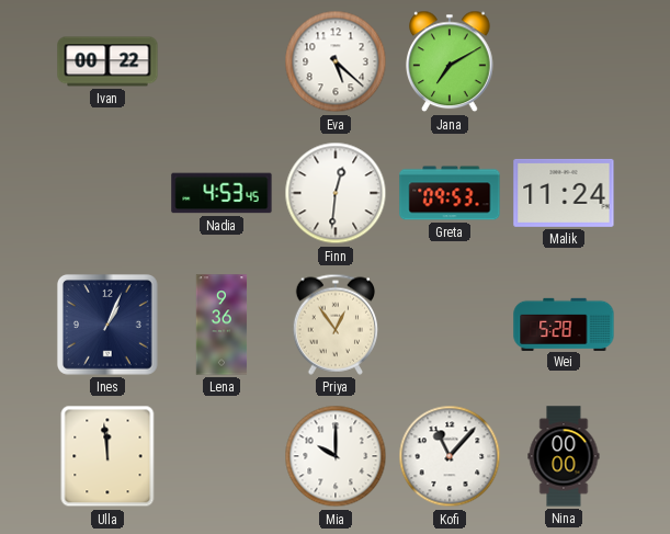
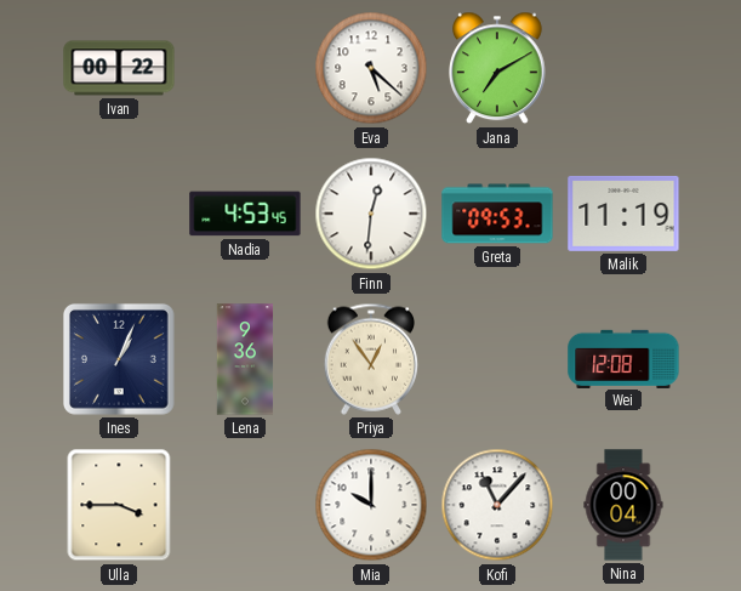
Malik: 11:24 -> 11:19
Wei: 5:28 -> 12:08
Ulla: 11:59 -> 3:45
Nina: 00:00 -> 00:04
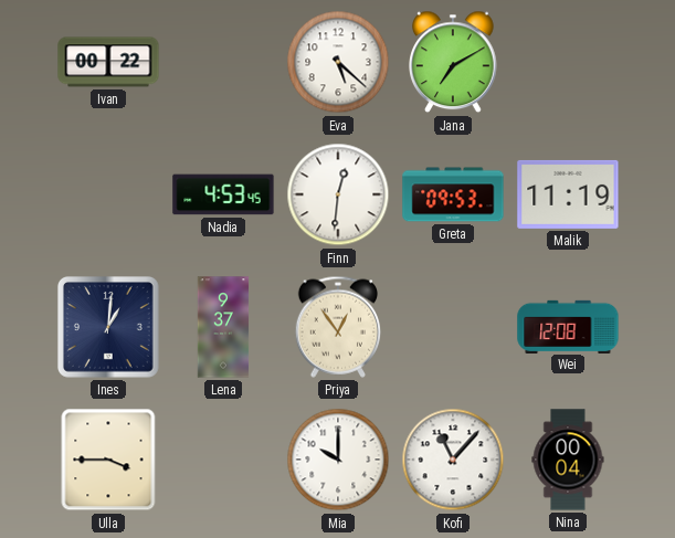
Ines: 1:04 -> 1:01
Lena: 9:36 -> 9:37
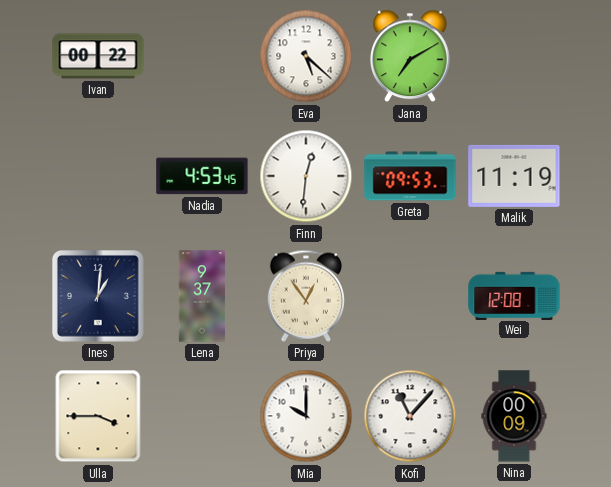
Nina: 00:04 -> 00:09
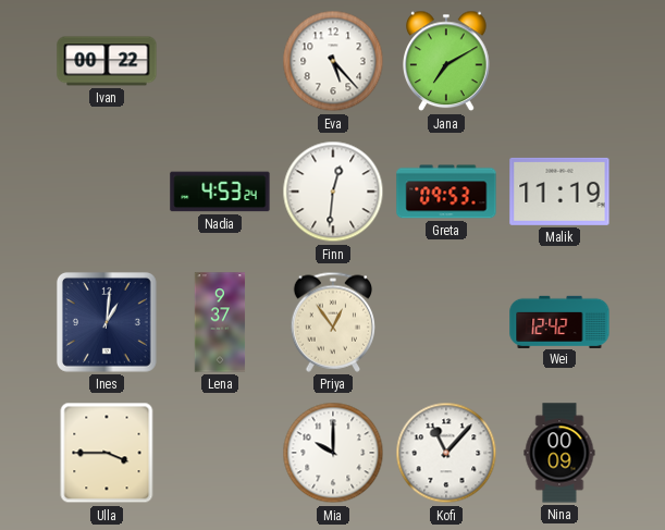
Eva: 5:22 -> 5:23
Nadia: 4:53:45 -> 4:53:24
Wei: 12:08 -> 12:42
